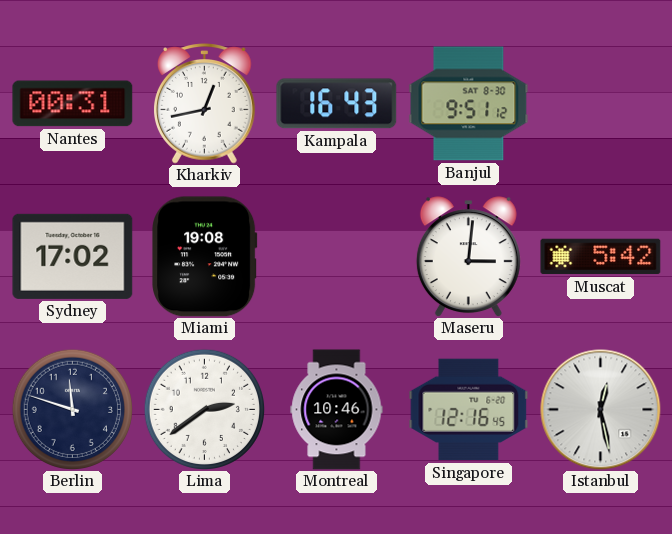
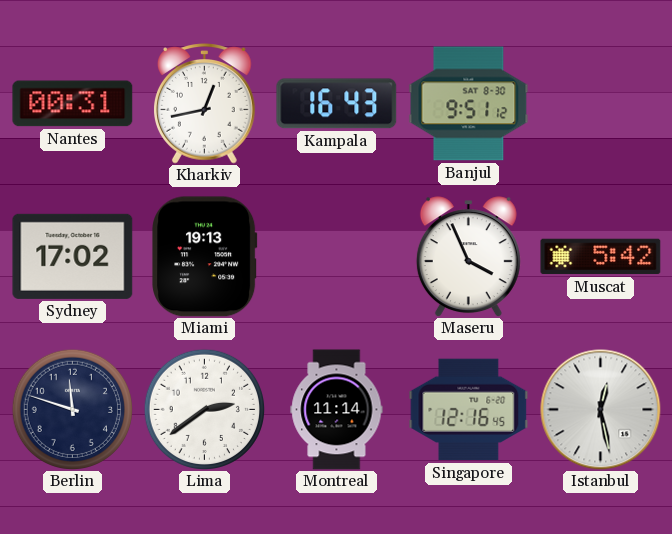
Miami: 19:08 -> 19:13
Maseru: 3:01 -> 3:56
Montreal: 10:46 -> 11:14
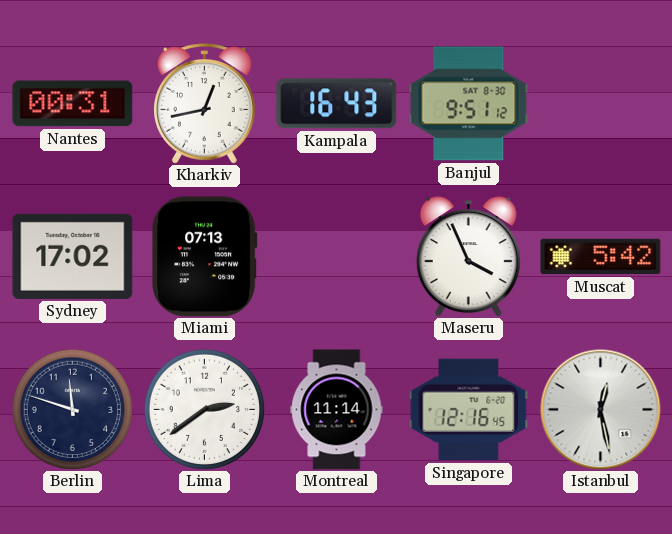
Miami: 19:13 -> 07:13
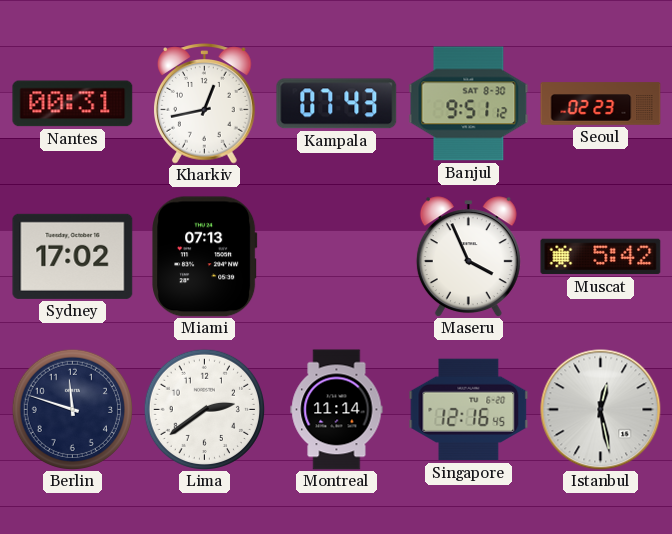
Kampala: 16:43 -> 07:43
Seoul: none -> 02:23
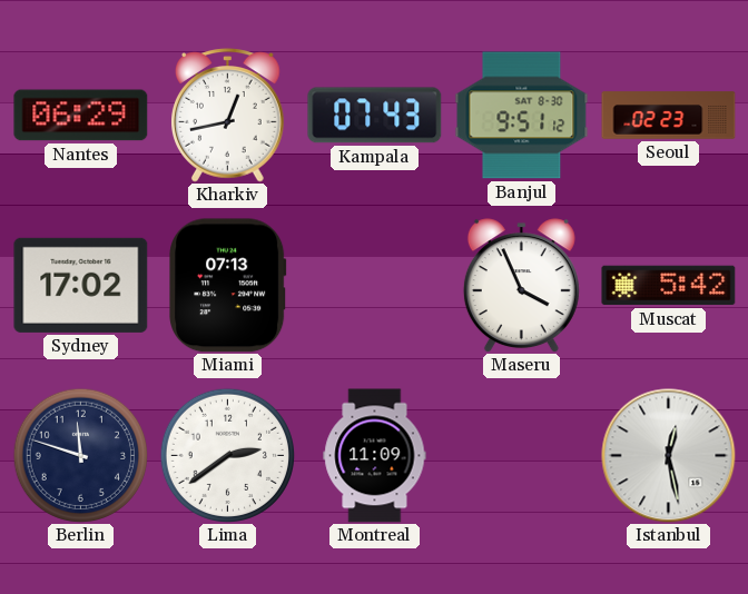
Nantes: 00:31 -> 06:29
Montreal: 11:14 -> 11:09
Singapore: 12:16 -> none
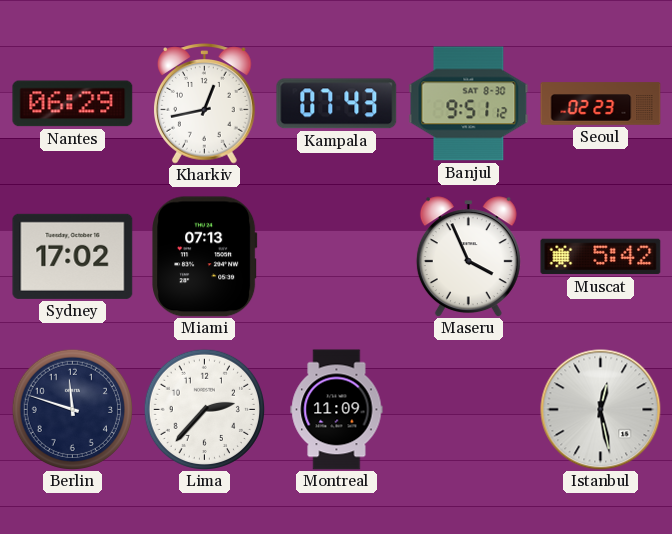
Lima: 2:39 -> 2:37
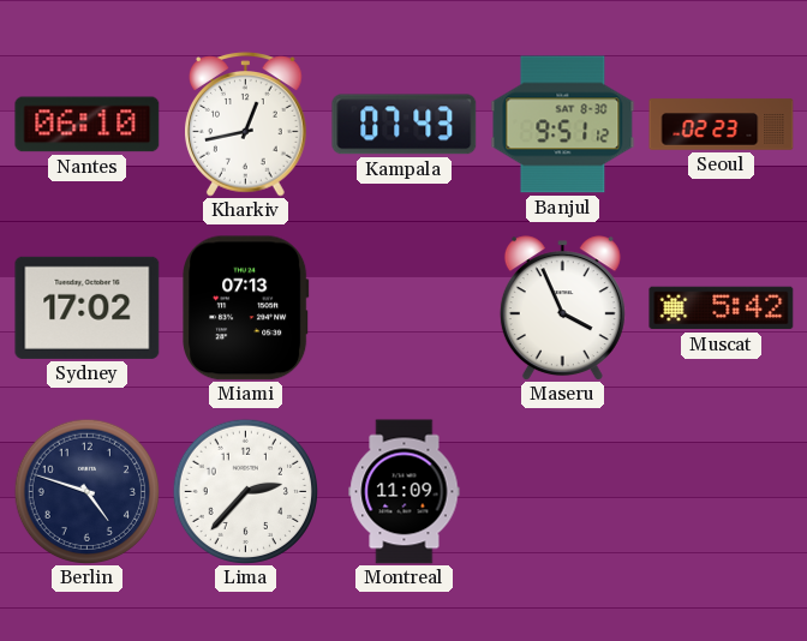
Nantes: 06:29 -> 06:10
Berlin: 11:48 -> 4:48
Istanbul: 12:28 -> none
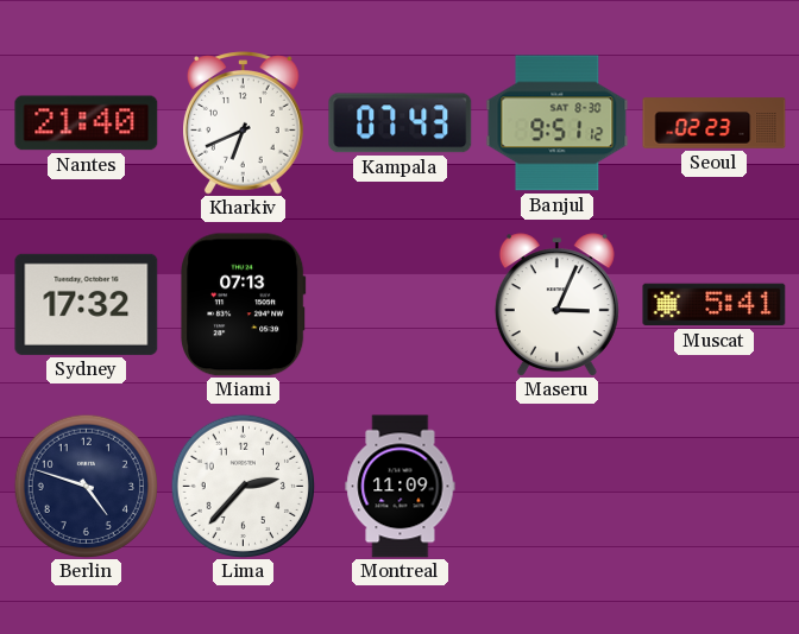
Nantes: 06:10 -> 21:40
Kharkiv: 12:43 -> 6:41
Sydney: 17:02 -> 17:32
Maseru: 3:56 -> 3:04
Muscat: 5:42 -> 5:41
